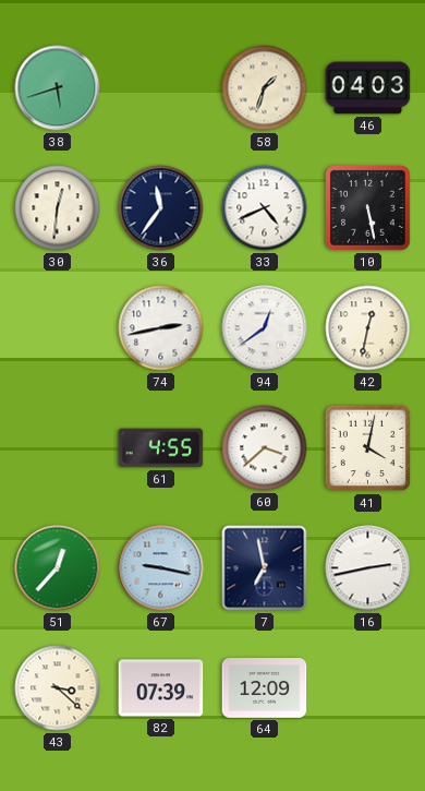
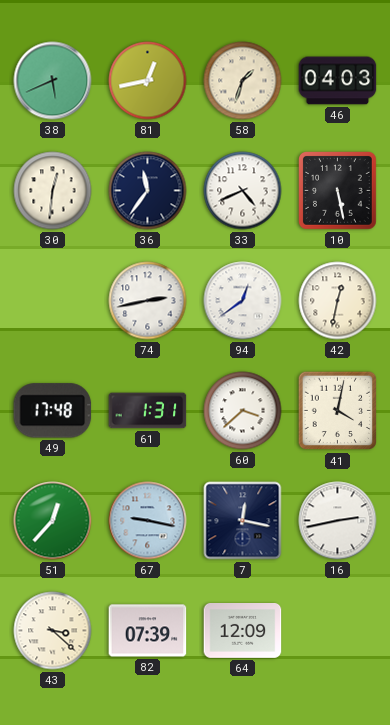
38: 5:42 -> 5:41
81: none -> 12:43
49: none -> 17:48
61: 4:55 -> 1:31
7: 6:58 -> 12:17
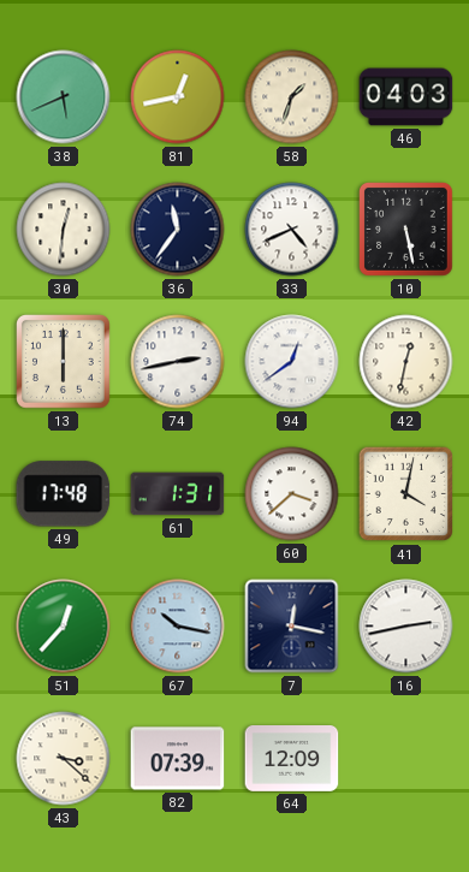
13: none -> 6:00
67: 9:17 -> 10:17
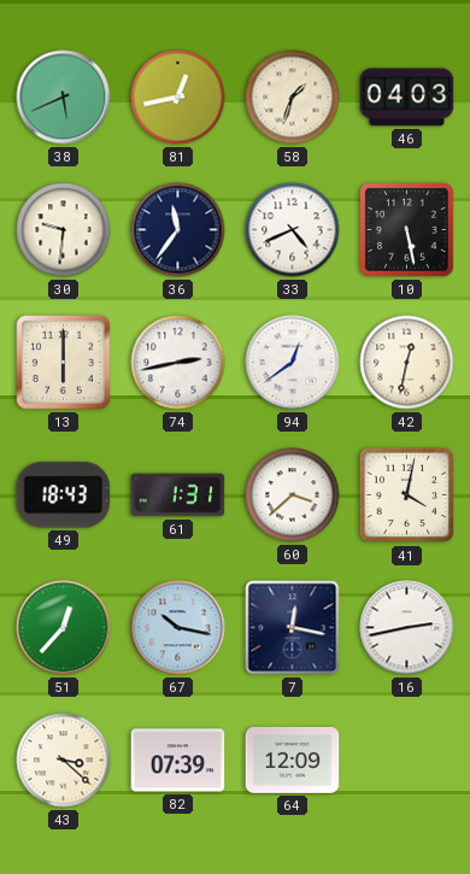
30: 12:31 -> 9:31
49: 17:48 -> 18:43
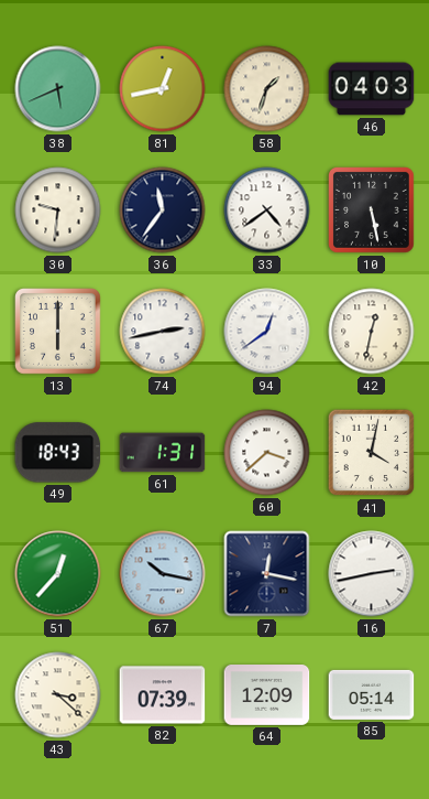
33: 4:41 -> 4:39
85: none -> 05:14
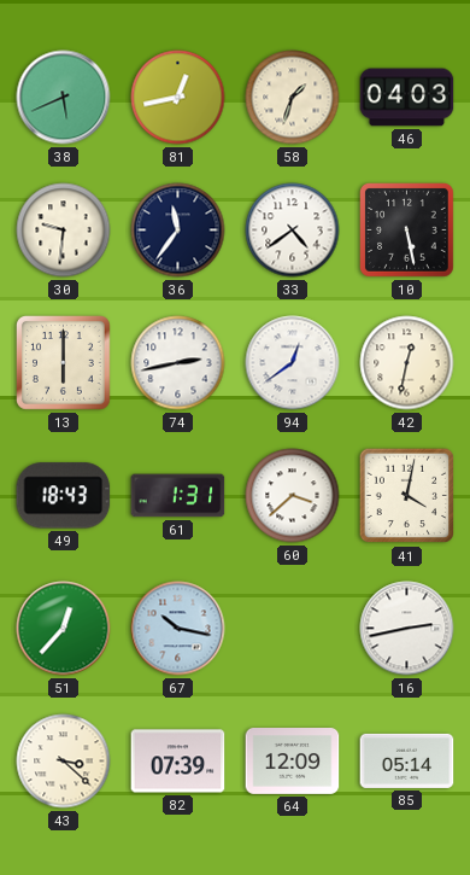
7: 12:17 -> none
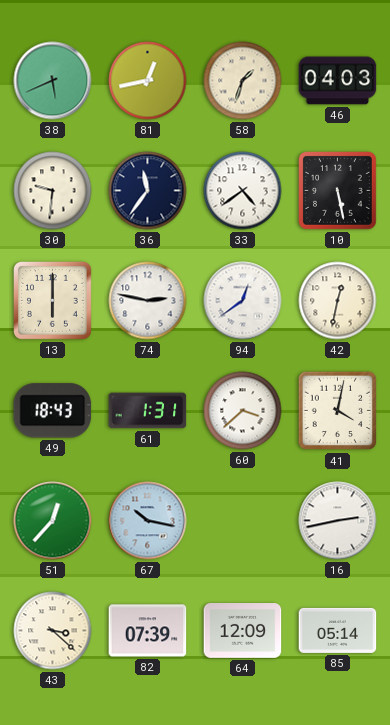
74: 2:43 -> 2:47
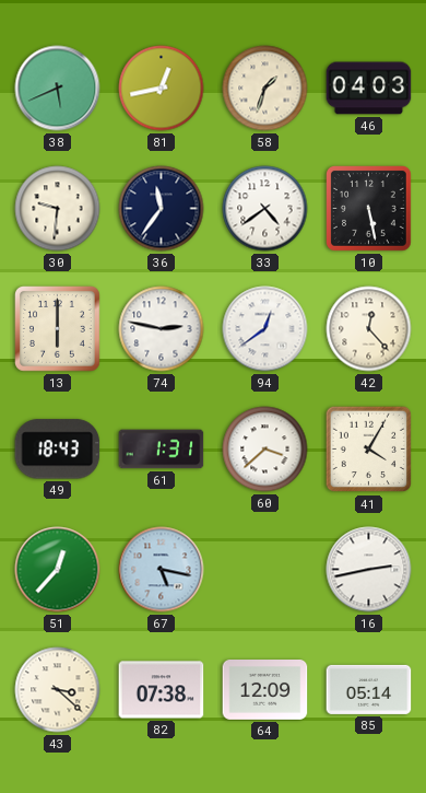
42: 12:32 -> 12:23
41: 4:02 -> 4:05
67: 10:17 -> 5:17
82: 07:39 -> 07:38
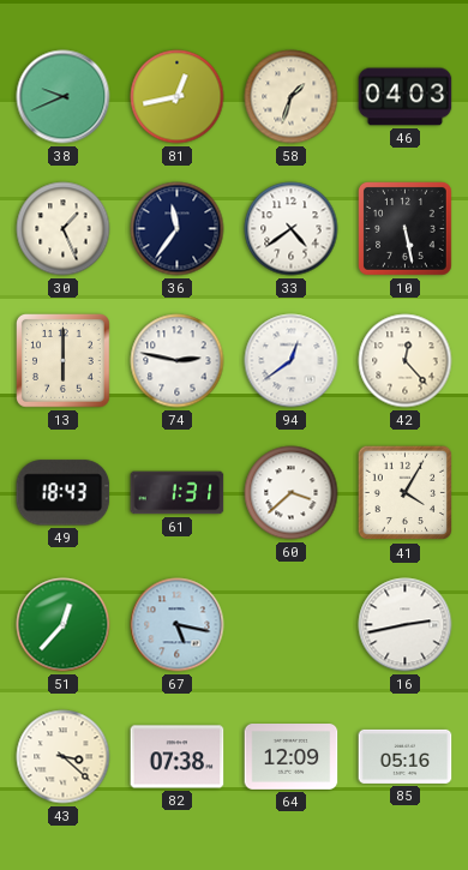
38: 5:41 -> 9:41
30: 9:31 -> 1:26
85: 05:14 -> 05:16
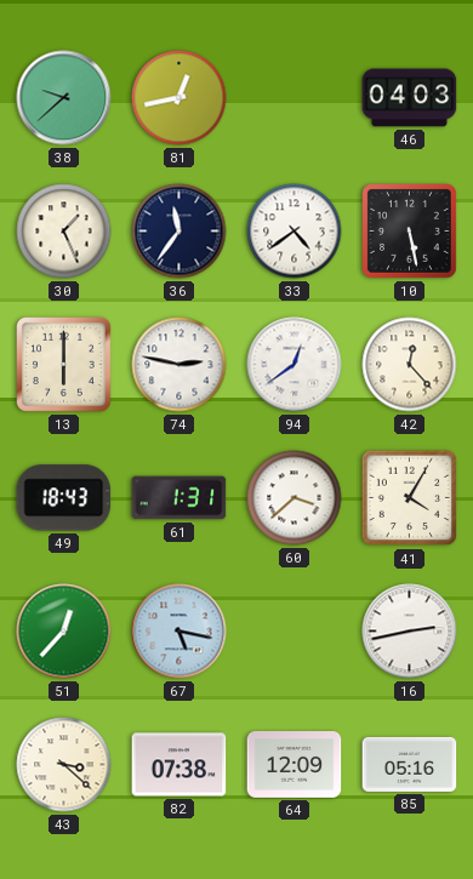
38: 9:41 -> 9:38
58: 1:33 -> none
